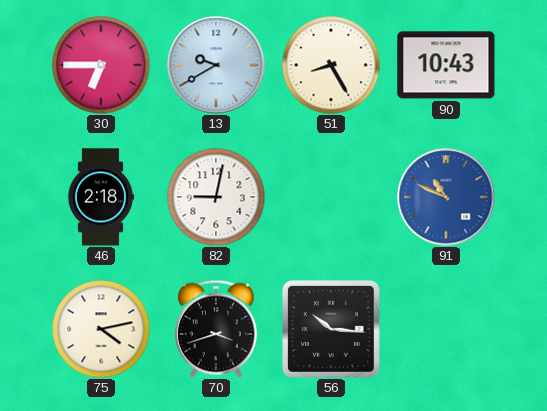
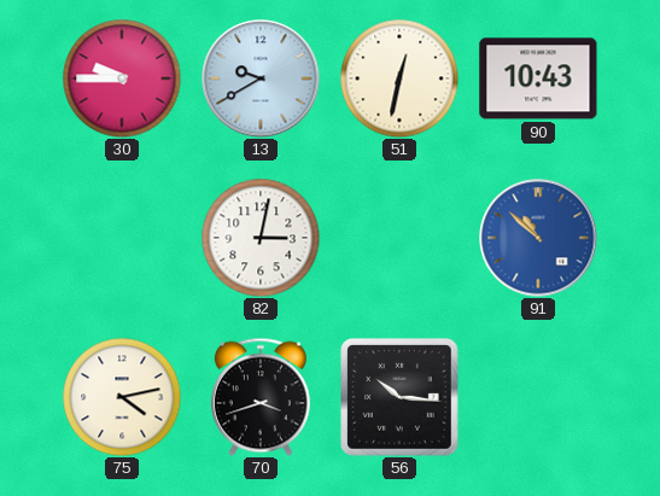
30: 6:45 -> 9:45
51: 8:25 -> 12:32
46: 2:18 -> none
82: 9:02 -> 3:02
91: 10:49 -> 10:52
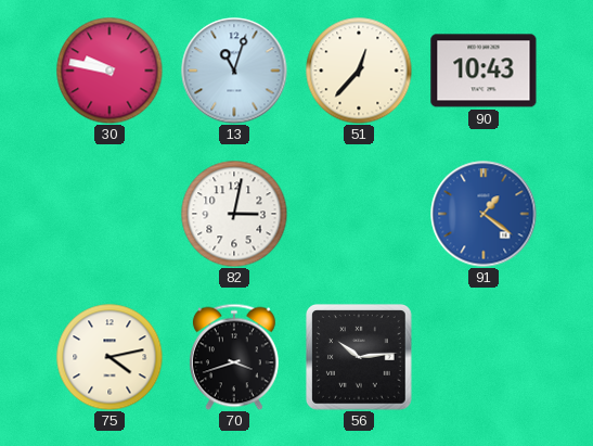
30: 9:45 -> 9:47
13: 9:40 -> 11:03
51: 12:32 -> 12:37
91: 10:52 -> 1:21
56: 10:16 -> 10:14
